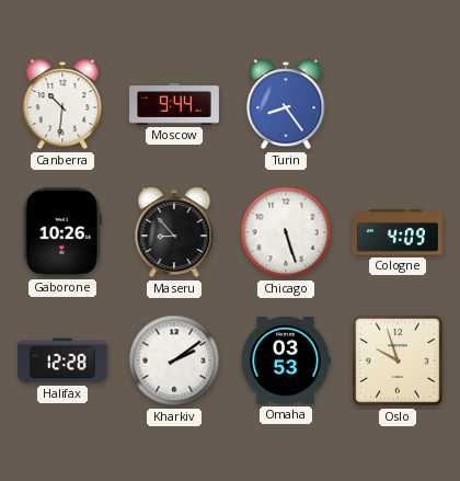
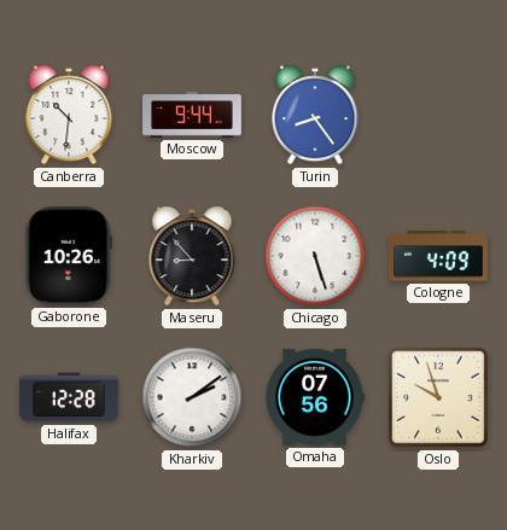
Omaha: 03:53 -> 07:56
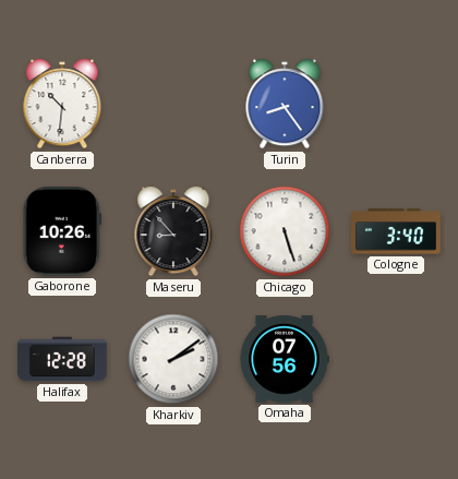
Moscow: 9:44 -> none
Cologne: 4:09 -> 3:40
Oslo: 9:57 -> none
